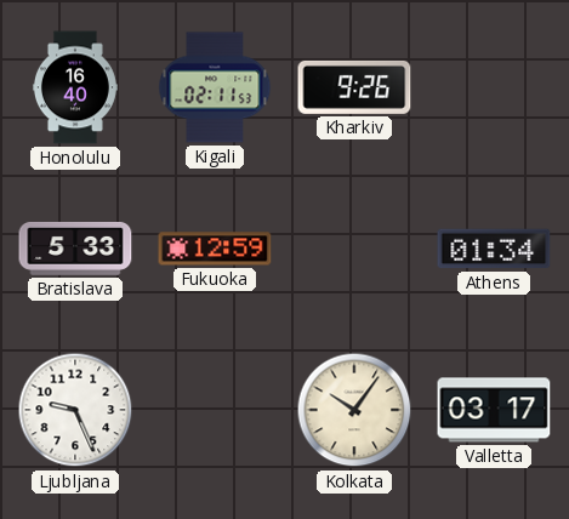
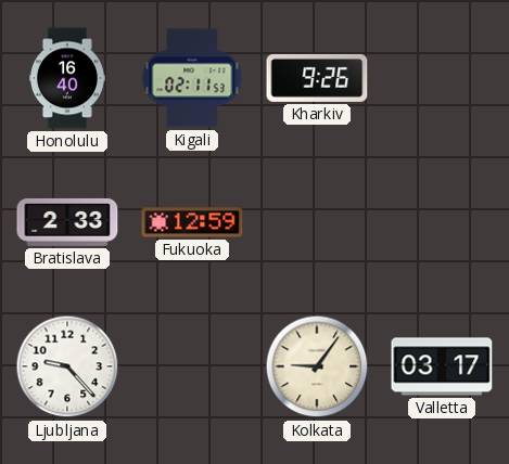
Bratislava: 5:33 -> 2:33
Athens: 01:34 -> none
Ljubljana: 9:26 -> 9:23
Kolkata: 10:06 -> 9:06
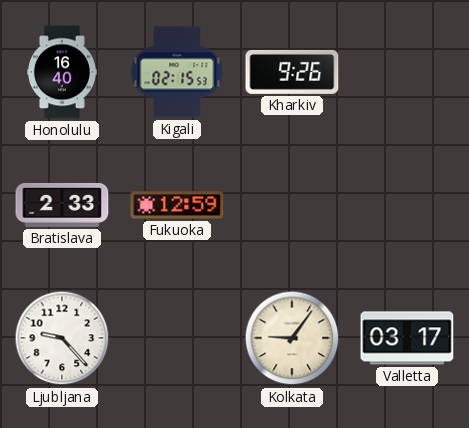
Kigali: 02:11 -> 02:15
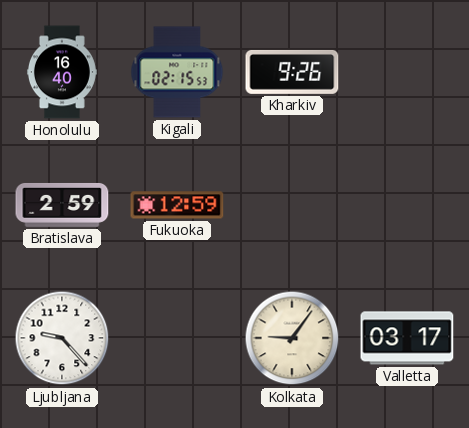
Bratislava: 2:33 -> 2:59
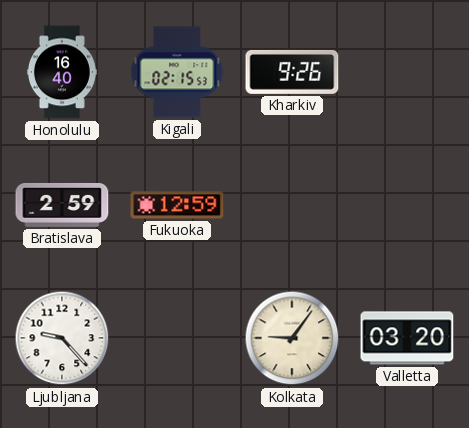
Valletta: 03:17 -> 03:20
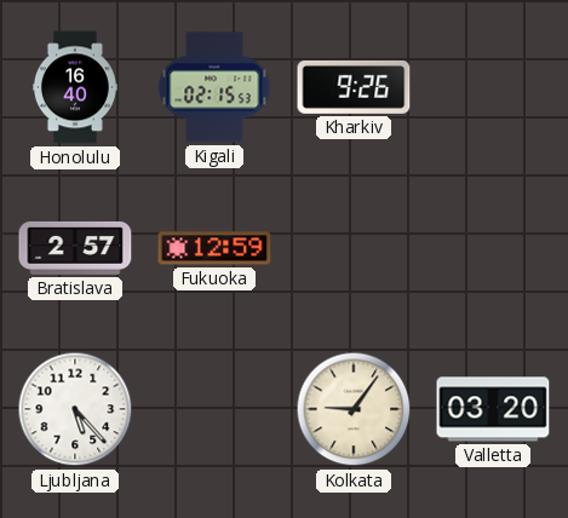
Bratislava: 2:59 -> 2:57
Ljubljana: 9:23 -> 5:23
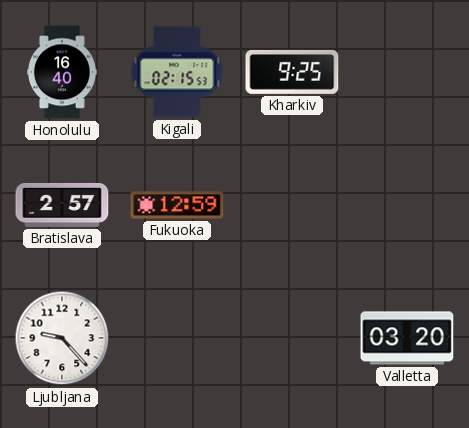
Kharkiv: 9:26 -> 9:25
Ljubljana: 5:23 -> 9:23
Kolkata: 9:06 -> none
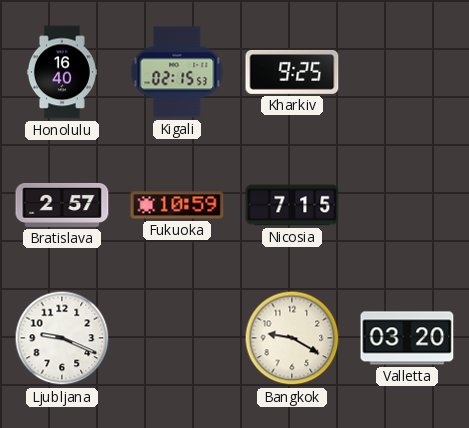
Fukuoka: 12:59 -> 10:59
Nicosia: none -> 7:15
Ljubljana: 9:23 -> 9:19
Bangkok: none -> 9:20
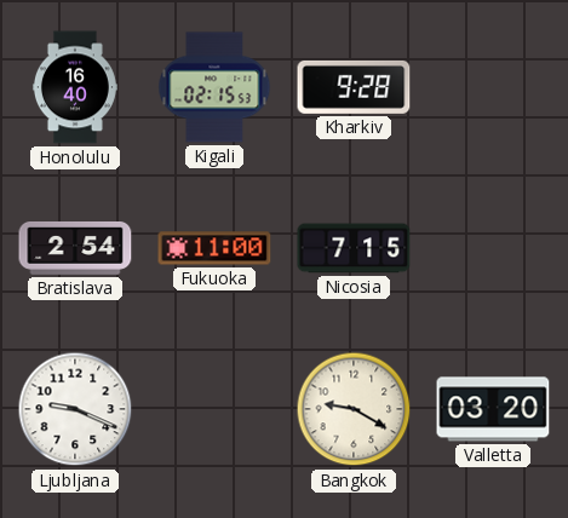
Kharkiv: 9:25 -> 9:28
Bratislava: 2:57 -> 2:54
Fukuoka: 10:59 -> 11:00
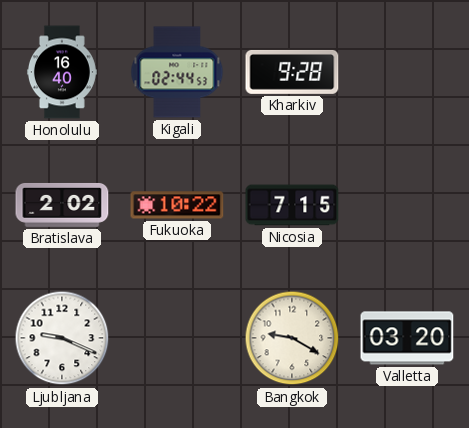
Kigali: 02:15 -> 02:44
Bratislava: 2:54 -> 2:02
Fukuoka: 11:00 -> 10:22
